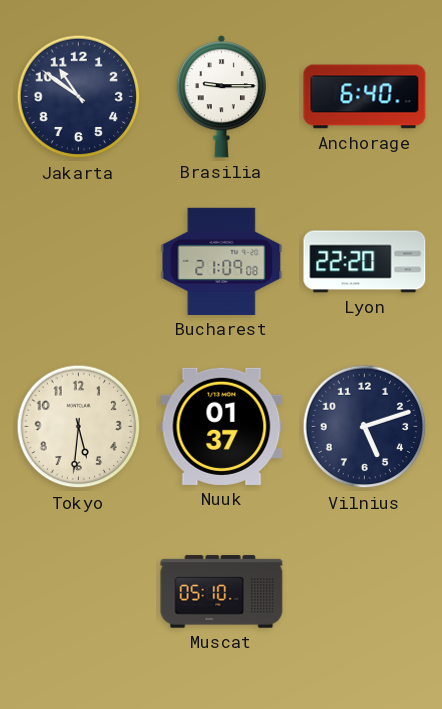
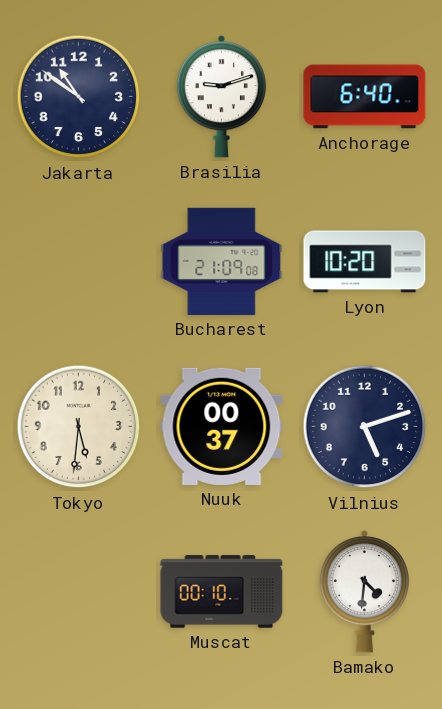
Brasilia: 9:15 -> 9:12
Lyon: 22:20 -> 10:20
Nuuk: 01:37 -> 00:37
Muscat: 05:10 -> 00:10
Bamako: none -> 4:31
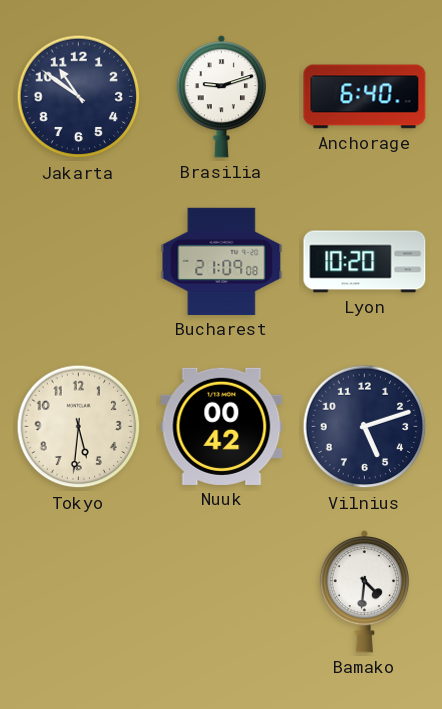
Nuuk: 00:37 -> 00:42
Muscat: 00:10 -> none
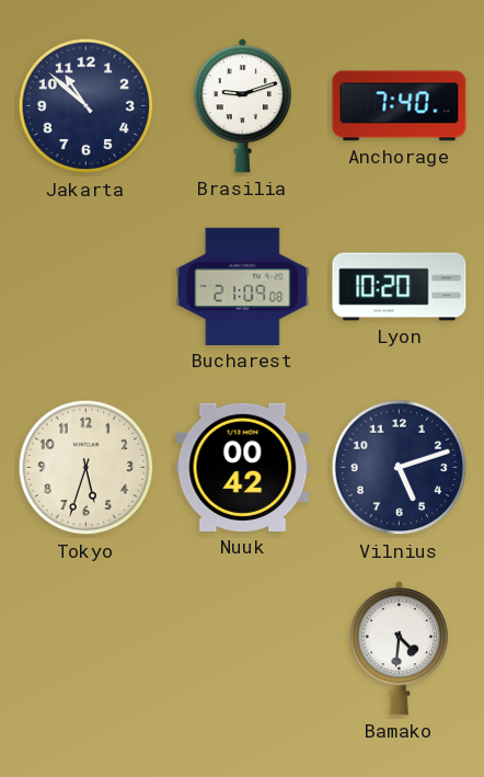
Jakarta: 10:51 -> 10:52
Anchorage: 6:40 -> 7:40
Tokyo: 5:31 -> 5:33
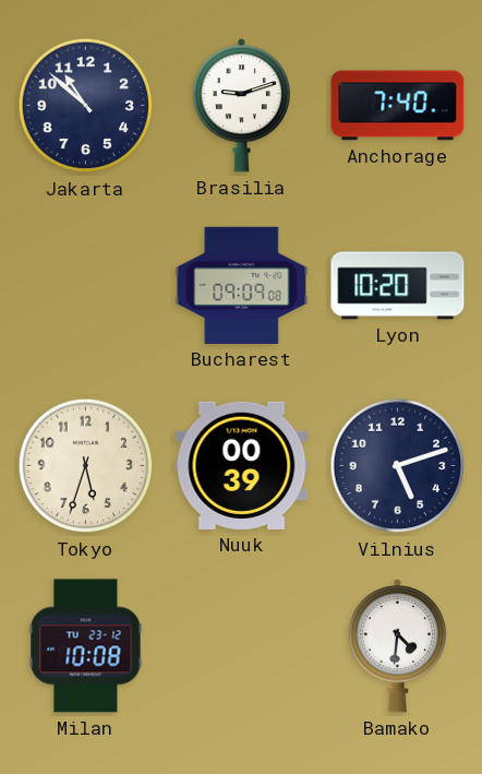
Bucharest: 21:09 -> 09:09
Nuuk: 00:42 -> 00:39
Milan: none -> 10:08
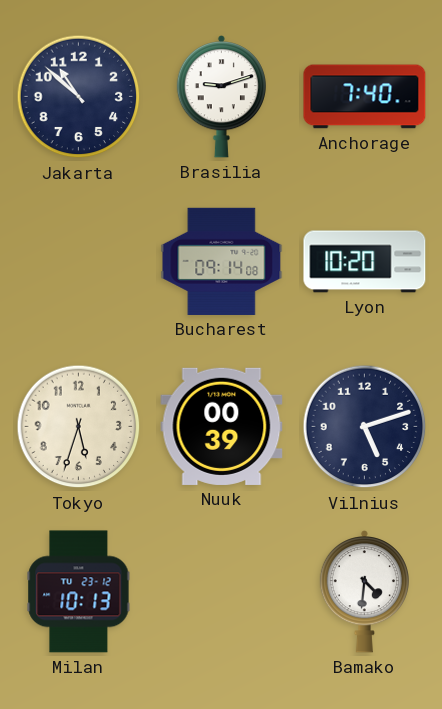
Bucharest: 09:09 -> 09:14
Milan: 10:08 -> 10:13
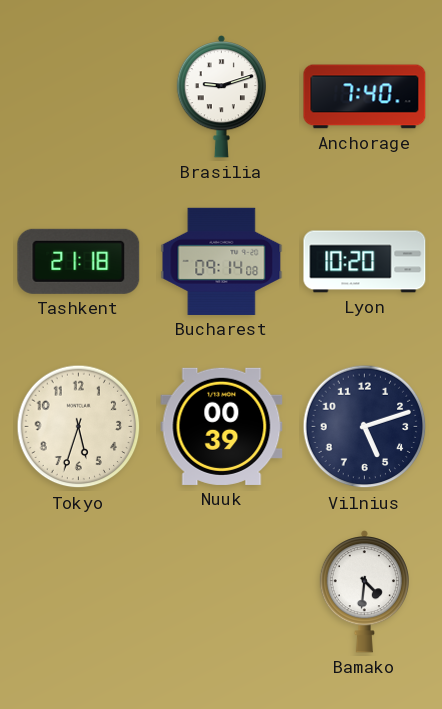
Jakarta: 10:52 -> none
Tashkent: none -> 21:18
Milan: 10:13 -> none
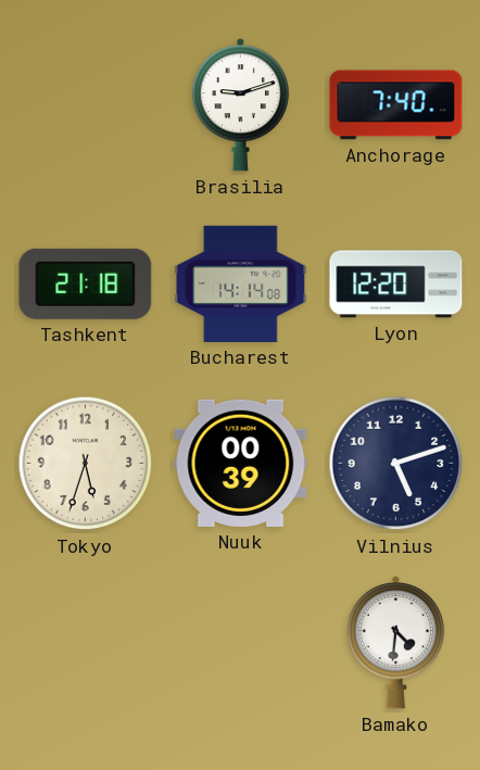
Bucharest: 09:14 -> 14:14
Lyon: 10:20 -> 12:20
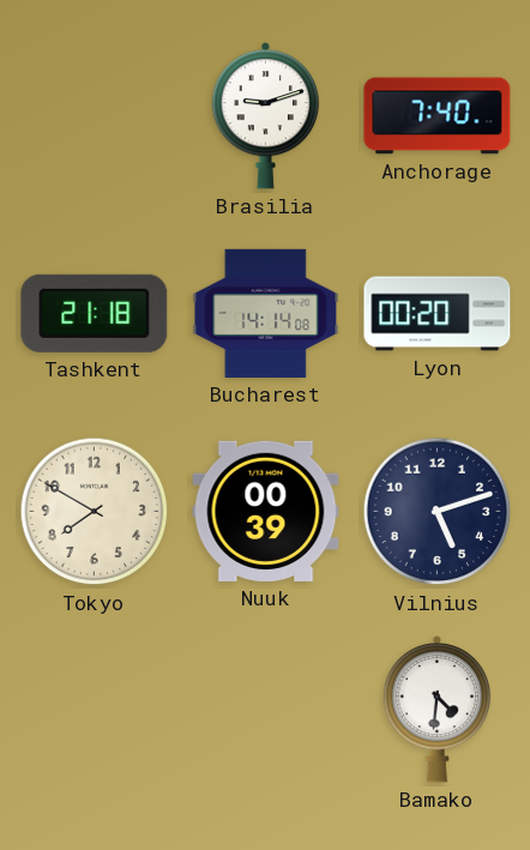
Lyon: 12:20 -> 00:20
Tokyo: 5:33 -> 7:50
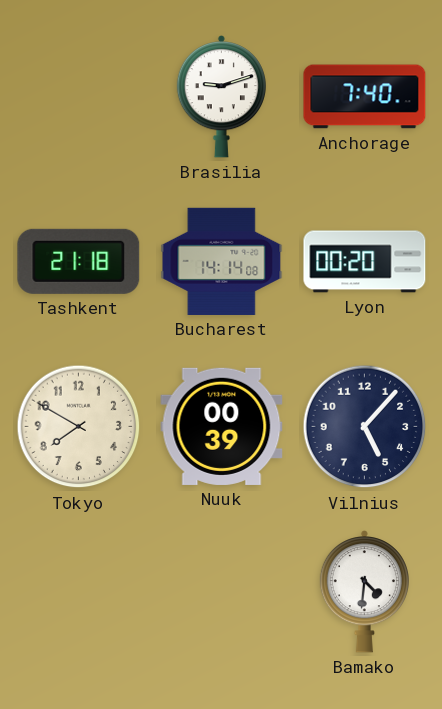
Vilnius: 5:12 -> 5:07
